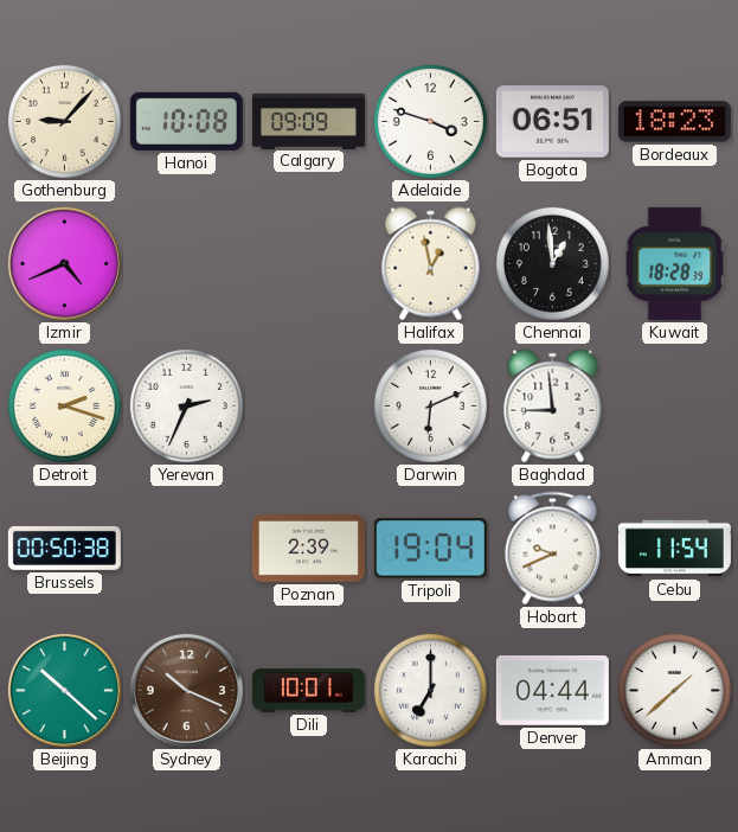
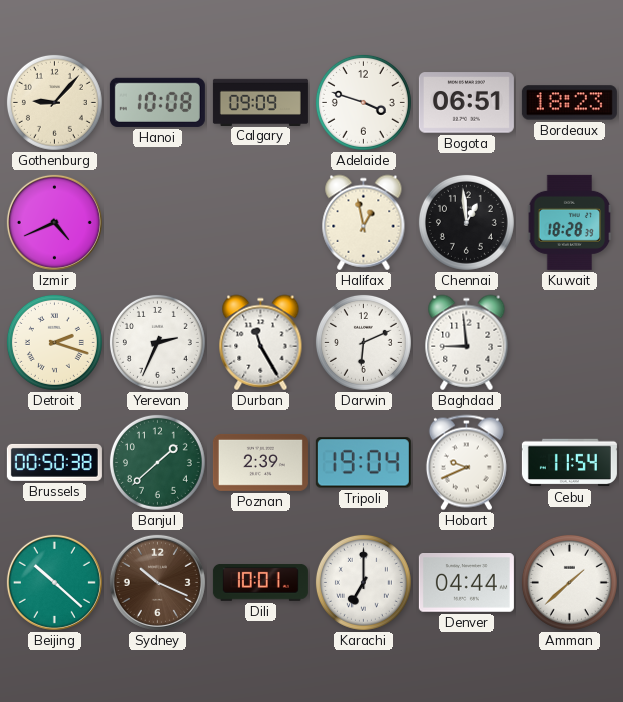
Durban: none -> 11:25
Banjul: none -> 1:38
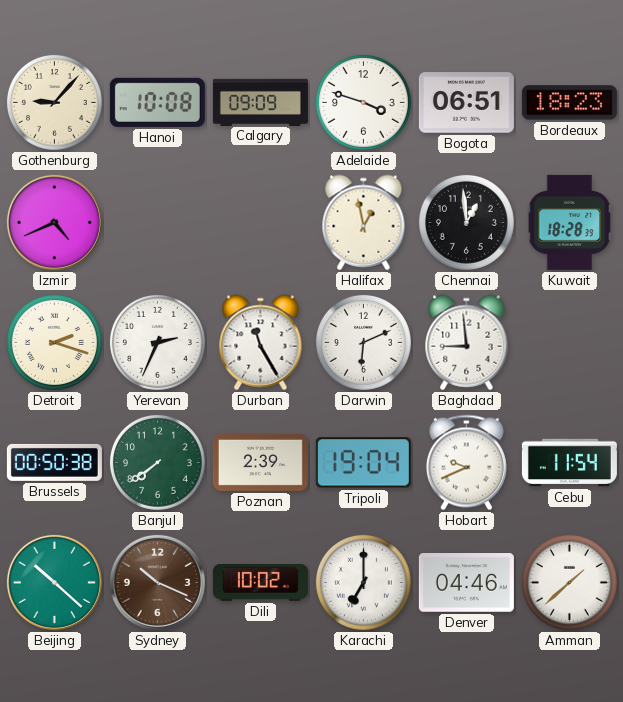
Banjul: 1:38 -> 7:39
Dili: 10:01 -> 10:02
Denver: 04:44 -> 04:46
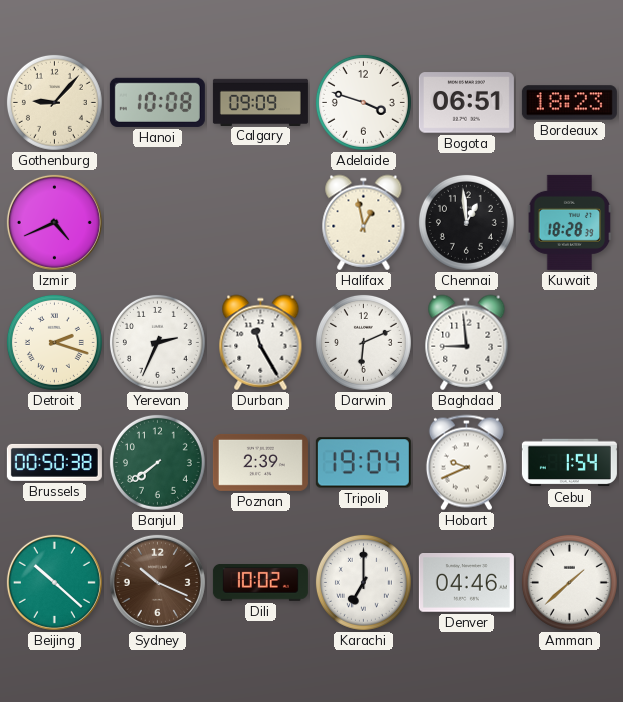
Cebu: 11:54 -> 1:54
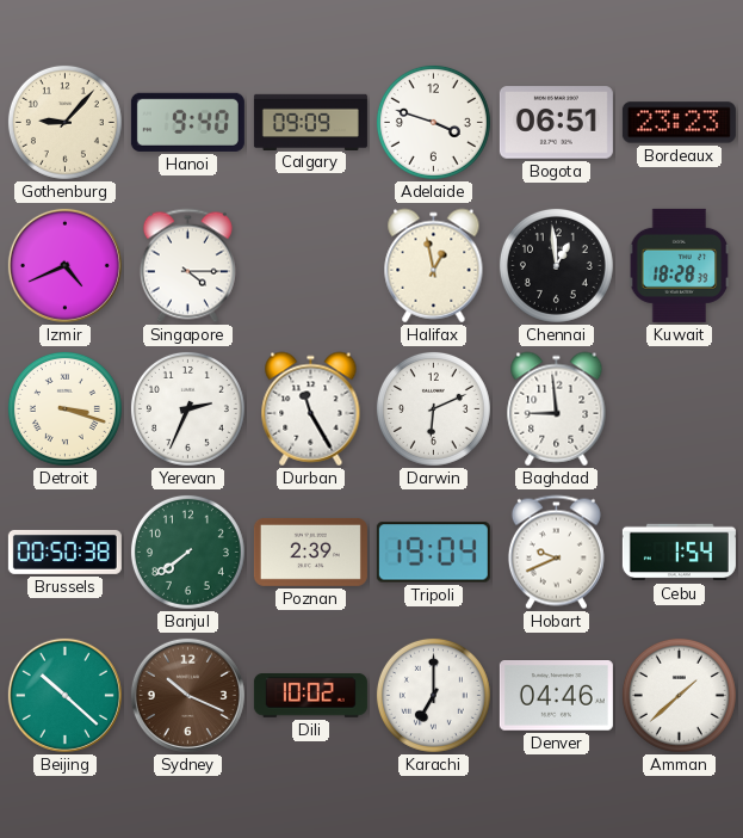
Hanoi: 10:08 -> 9:40
Bordeaux: 18:23 -> 23:23
Singapore: none -> 4:15
Detroit: 2:18 -> 3:18
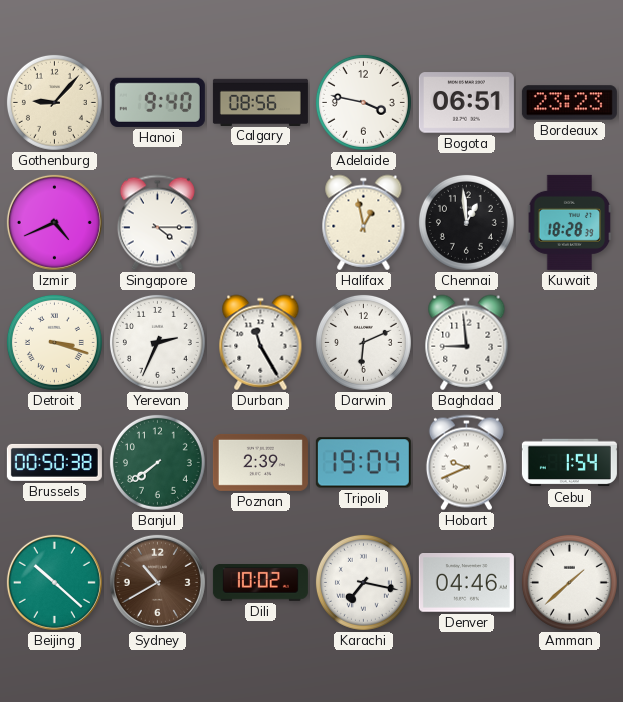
Calgary: 09:09 -> 08:56
Adelaide: 3:48 -> 3:47
Sydney: 10:19 -> 10:40
Karachi: 7:00 -> 7:17
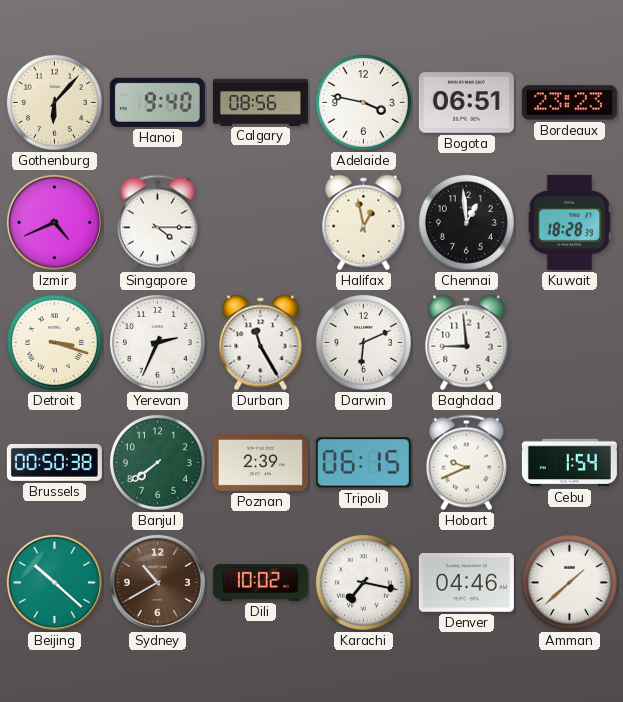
Gothenburg: 9:07 -> 6:07
Tripoli: 19:04 -> 06:15
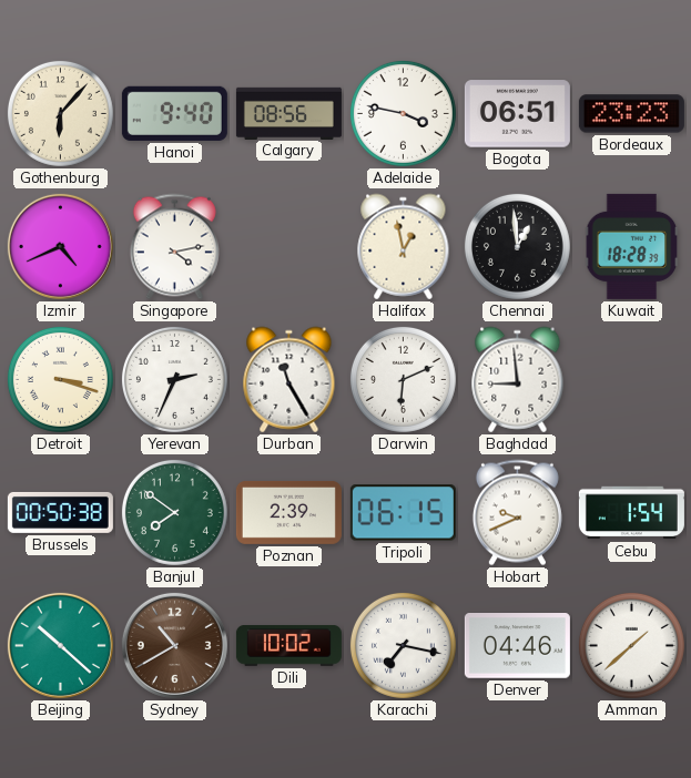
Singapore: 4:15 -> 4:13
Banjul: 7:39 -> 7:51
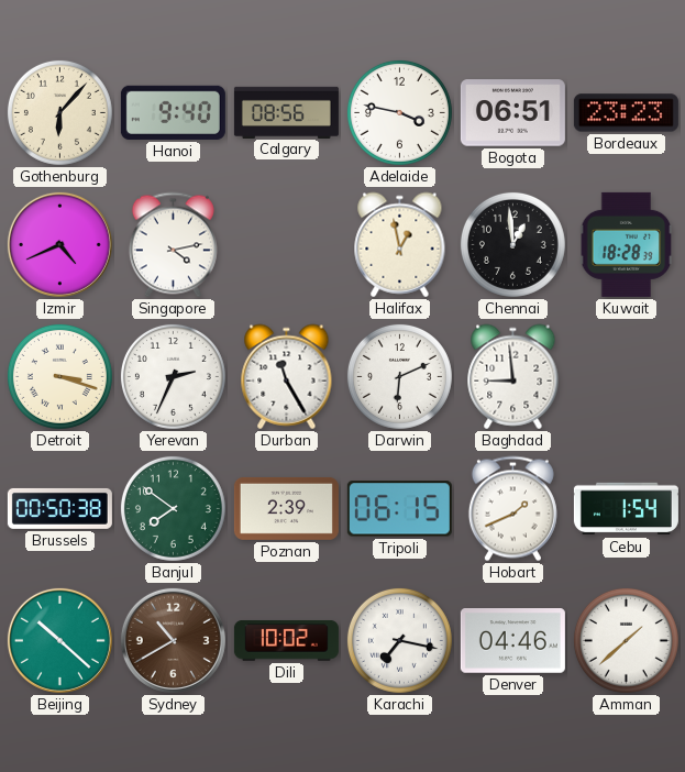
Hobart: 9:41 -> 1:41
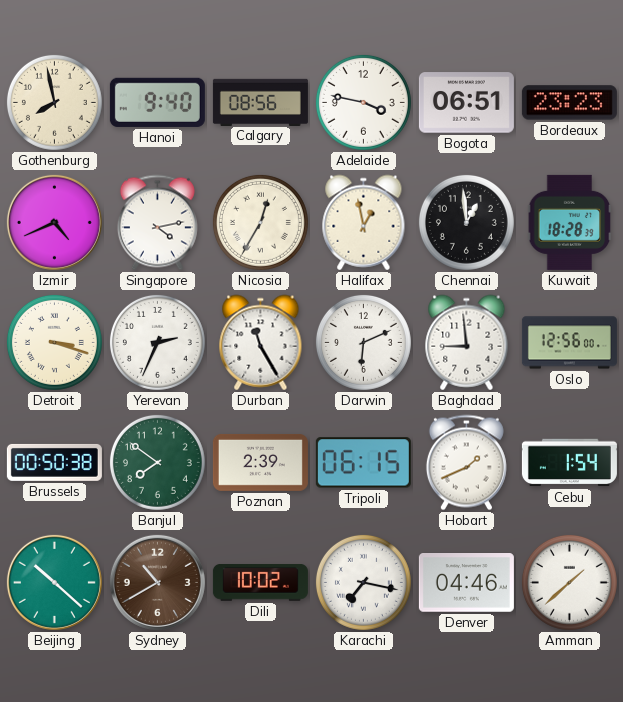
Gothenburg: 6:07 -> 7:58
Nicosia: none -> 12:35
Oslo: none -> 12:56
